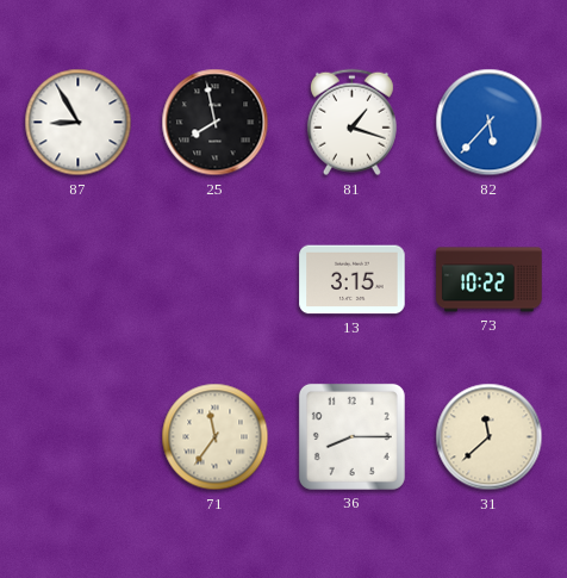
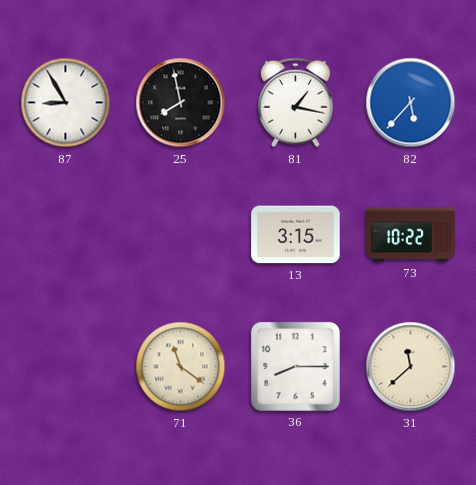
81: 1:18 -> 1:17
71: 11:36 -> 11:21
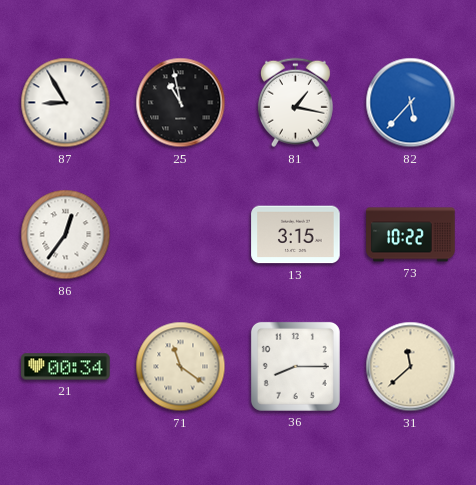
25: 7:58 -> 10:58
86: none -> 12:36
21: none -> 00:34
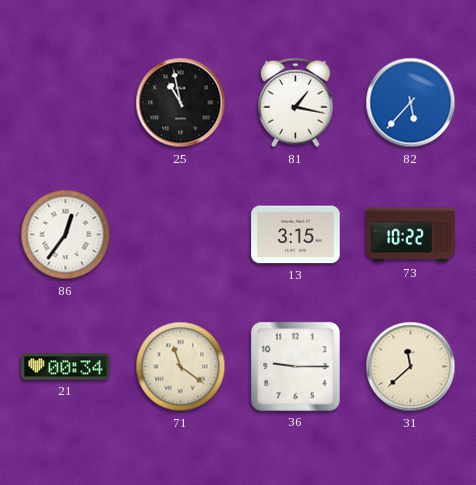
87: 8:55 -> none
36: 8:15 -> 9:15
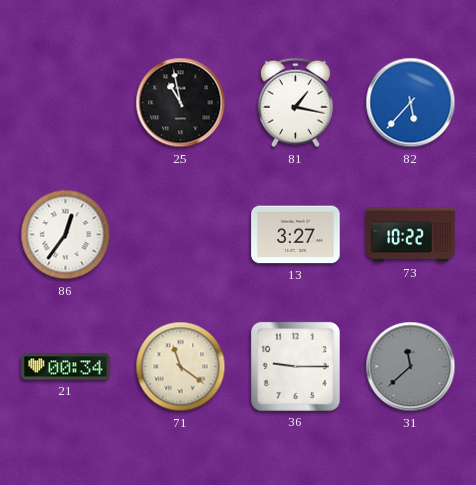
13: 3:15 -> 3:27
31 dial: cream -> grey
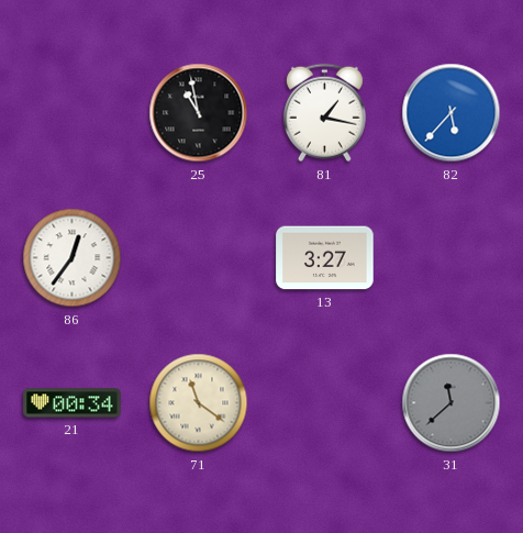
73: 10:22 -> none
36: 9:15 -> none
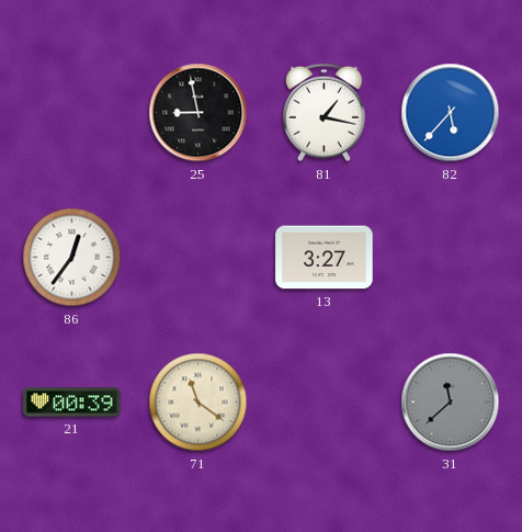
25: 10:58 -> 8:58
21: 00:34 -> 00:39
